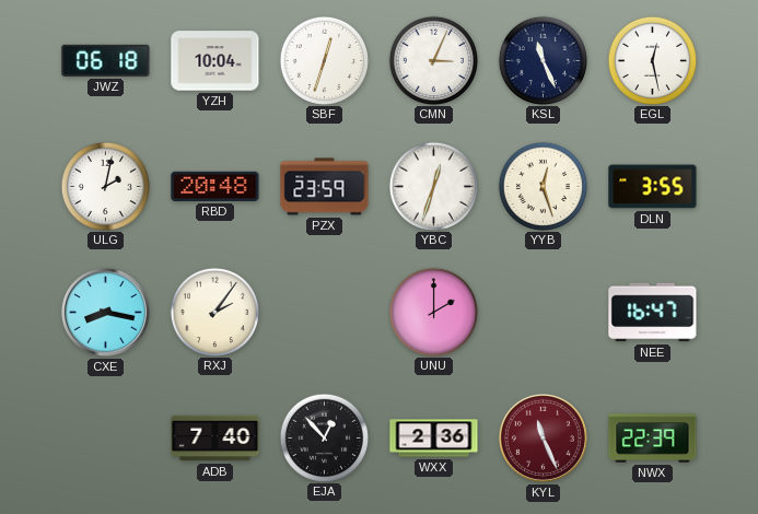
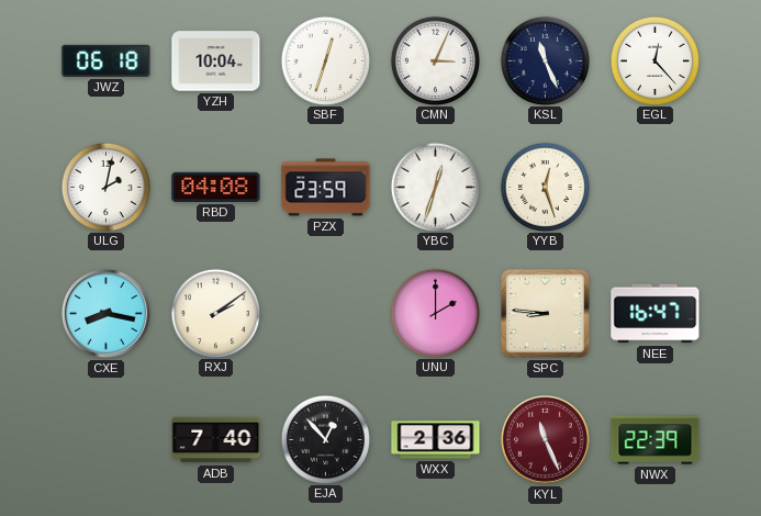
EGL: 12:28 -> 12:23
RBD: 20:48 -> 04:08
DLN: 3:55 -> none
RXJ: 2:06 -> 2:09
SPC: none -> 8:46
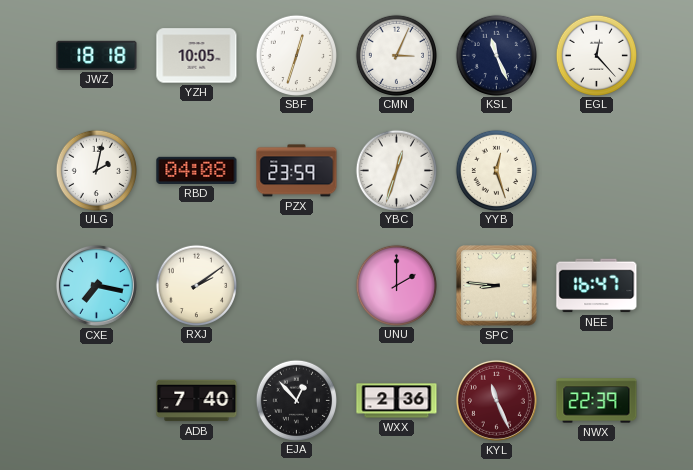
JWZ: 06:18 -> 18:18
YZH: 10:04 -> 10:05
CXE: 8:17 -> 7:17
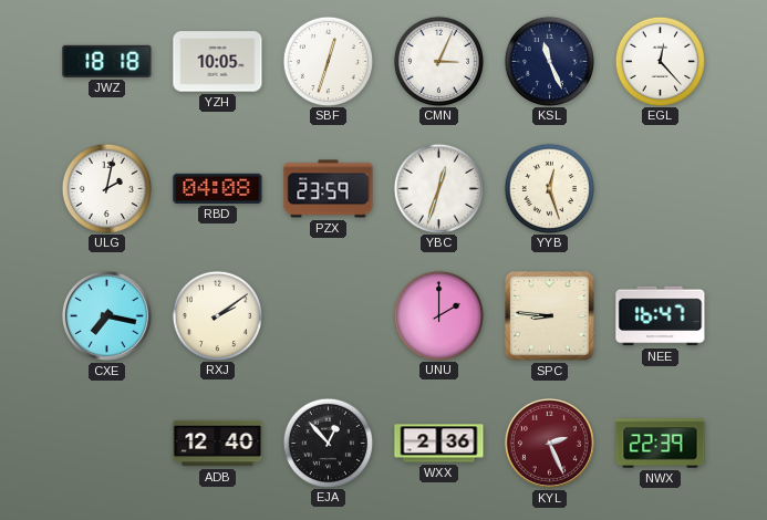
ADB: 7:40 -> 12:40
KYL: 11:26 -> 2:26
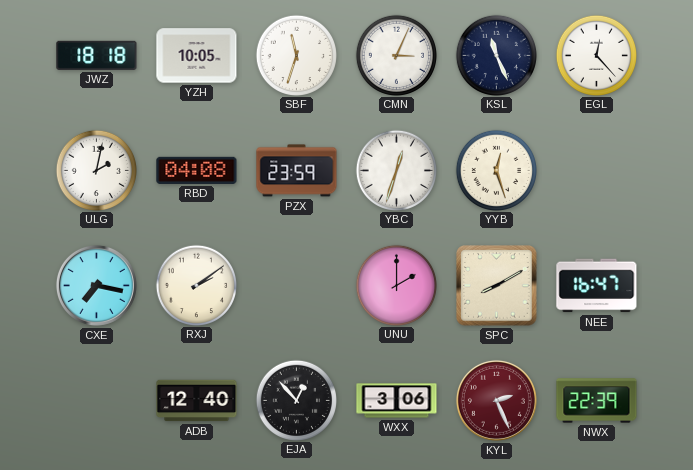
SBF: 12:33 -> 11:33
SPC: 8:46 -> 8:10
WXX: 2:36 -> 3:06
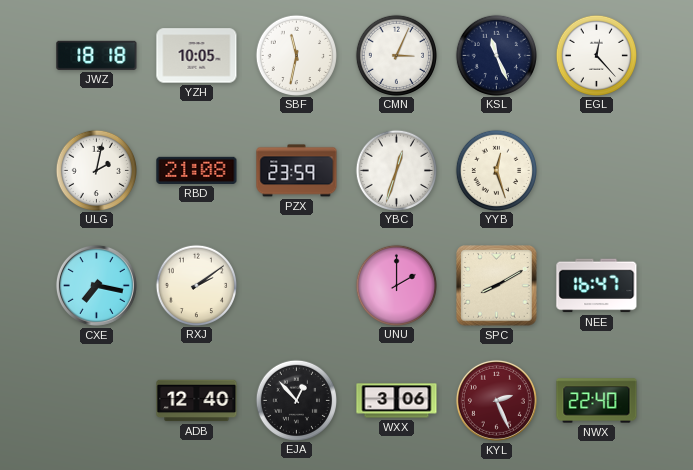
SBF: 11:33 -> 11:32
RBD: 04:08 -> 21:08
NWX: 22:39 -> 22:40
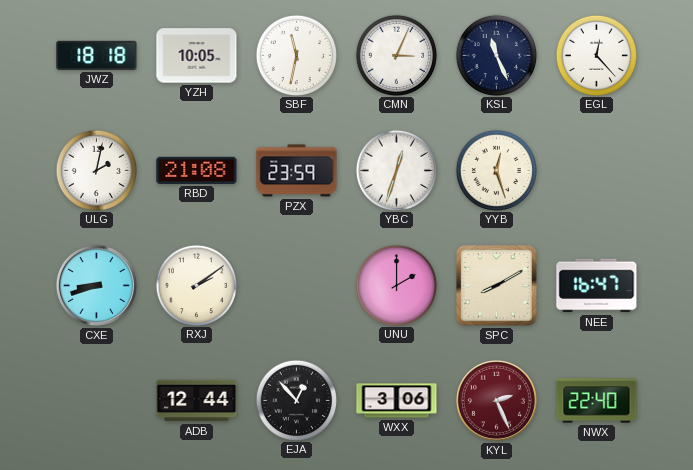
CXE: 7:17 -> 8:42
ADB: 12:40 -> 12:44
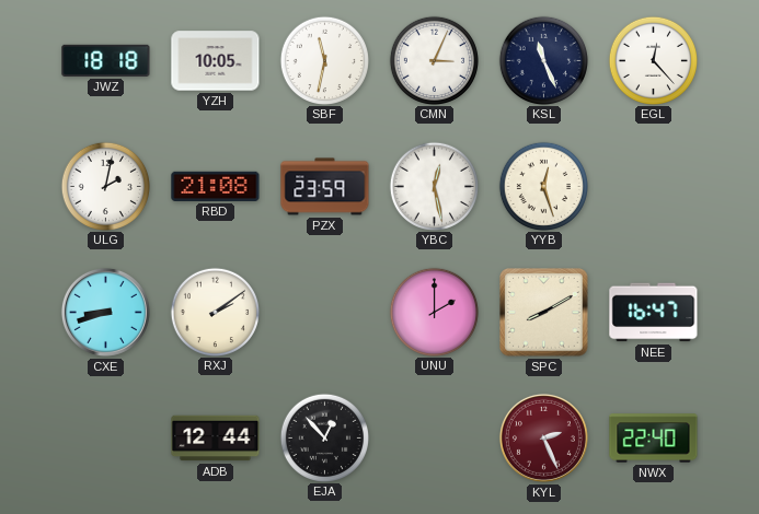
YBC: 12:33 -> 12:28
WXX: 3:06 -> none
